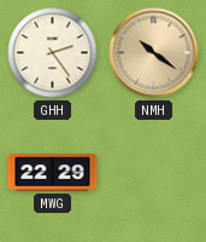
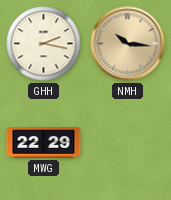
GHH: 2:24 -> 2:17
NMH: 10:21 -> 10:16
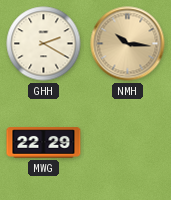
GHH: 2:17 -> 2:20
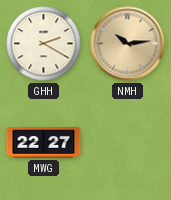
NMH: 10:16 -> 10:14
MWG: 22:29 -> 22:27
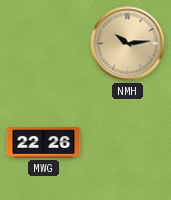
GHH: 2:20 -> none
MWG: 22:27 -> 22:26
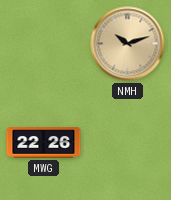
NMH: 10:14 -> 10:12
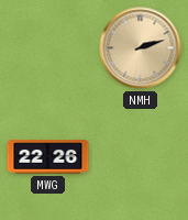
NMH: 10:12 -> 2:12
